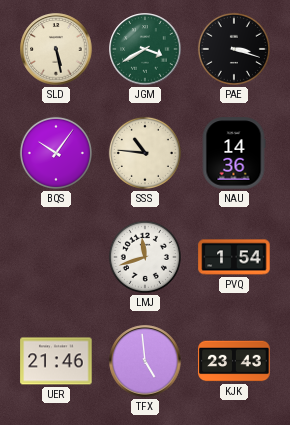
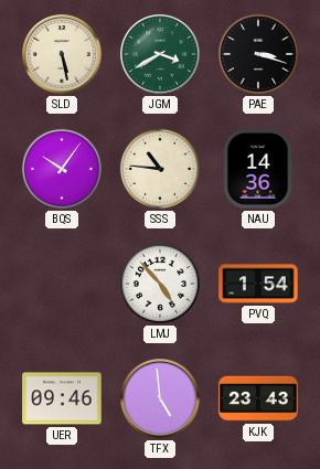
LMJ: 11:42 -> 4:53
UER: 21:46 -> 09:46
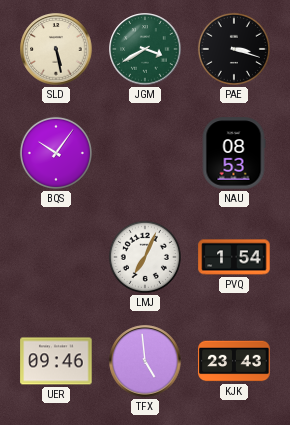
SSS: 10:46 -> none
NAU: 14:36 -> 08:53
LMJ: 4:53 -> 7:04
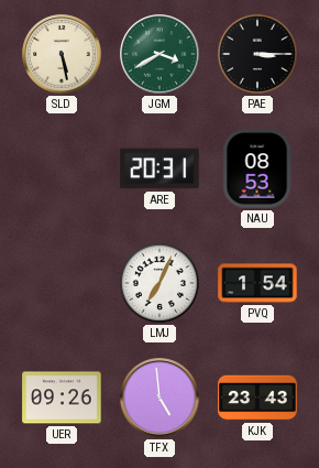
PAE: 3:18 -> 3:15
BQS: 10:06 -> none
ARE: none -> 20:31
UER: 09:46 -> 09:26
